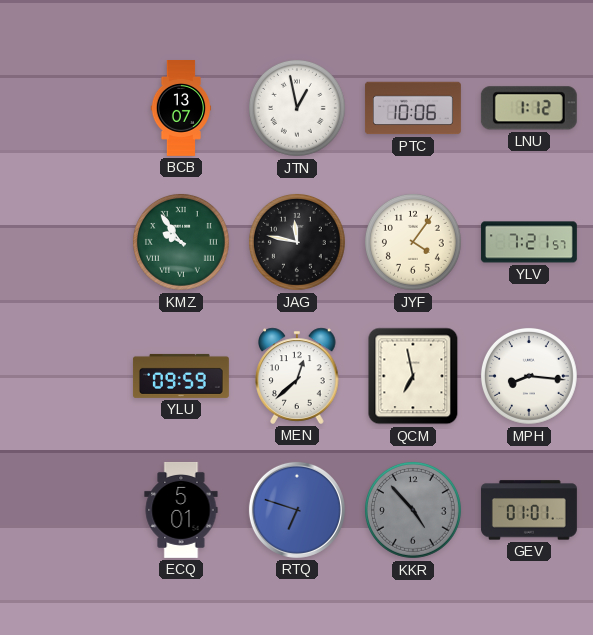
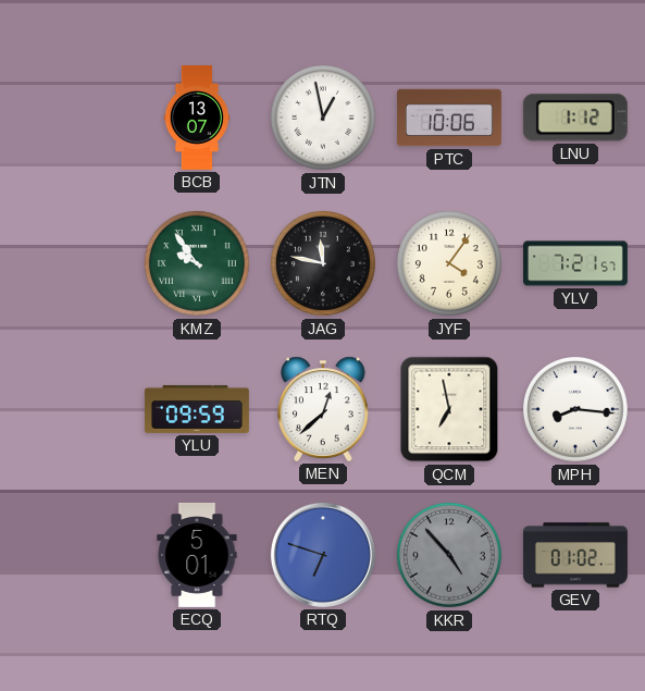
GEV: 01:01 -> 01:02
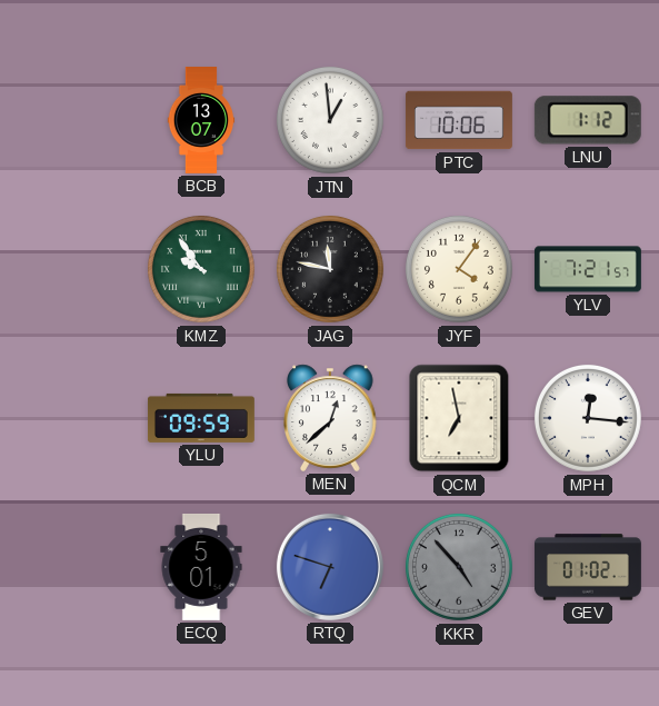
JTN: 12:58 -> 12:59
MPH: 8:16 -> 12:16
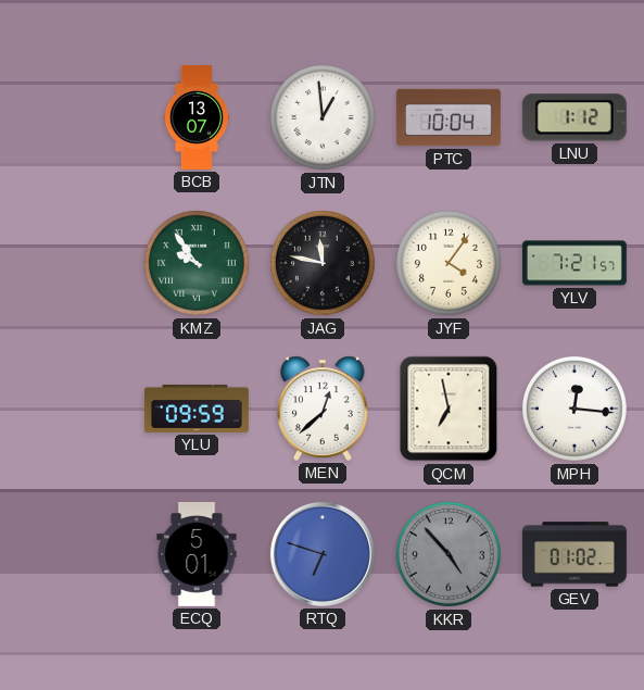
PTC: 10:06 -> 10:04
